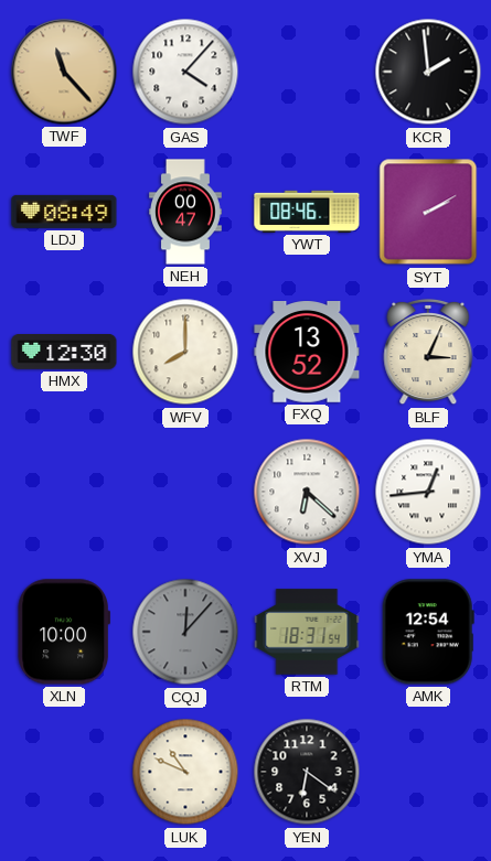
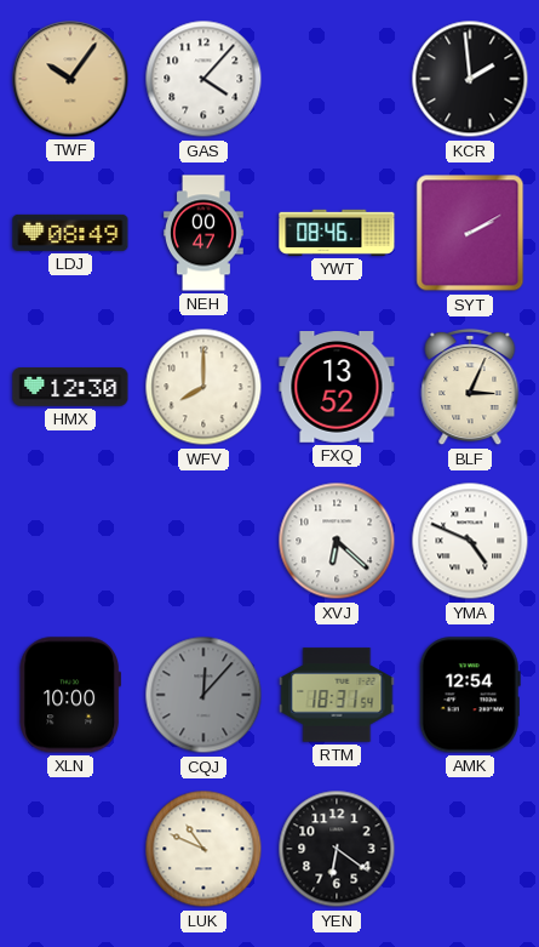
TWF: 11:23 -> 10:06
YMA: 12:44 -> 4:49
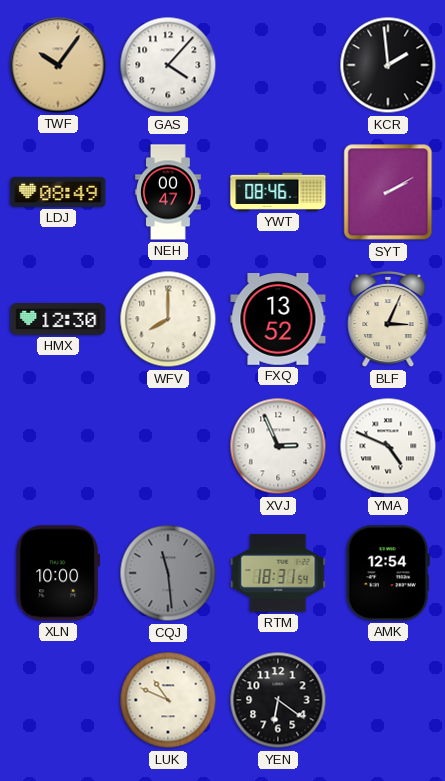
XVJ: 6:22 -> 2:56
CQJ: 12:07 -> 11:29
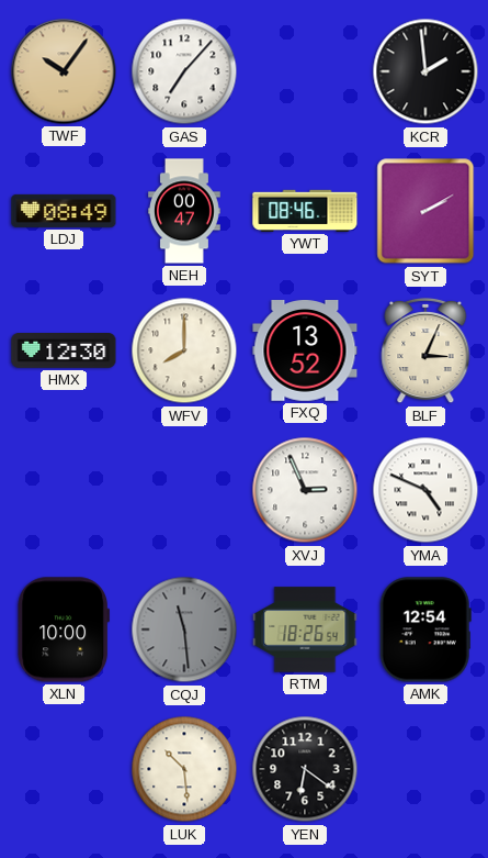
GAS: 4:07 -> 7:07
RTM: 18:31 -> 18:26
LUK: 10:49 -> 10:29
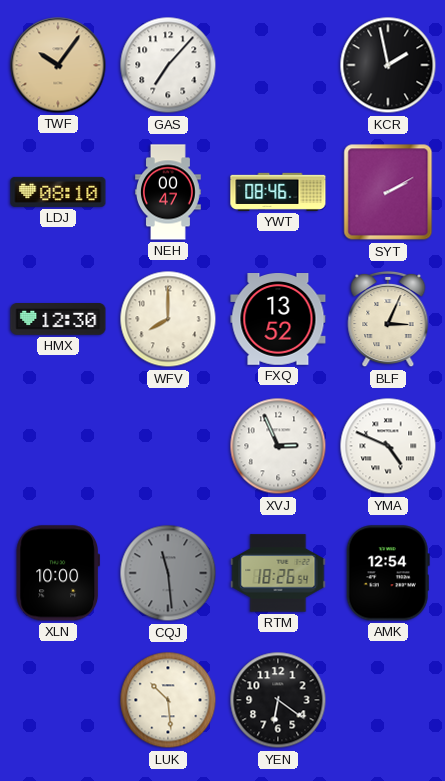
KCR: 1:59 -> 1:58
LDJ: 08:49 -> 08:10
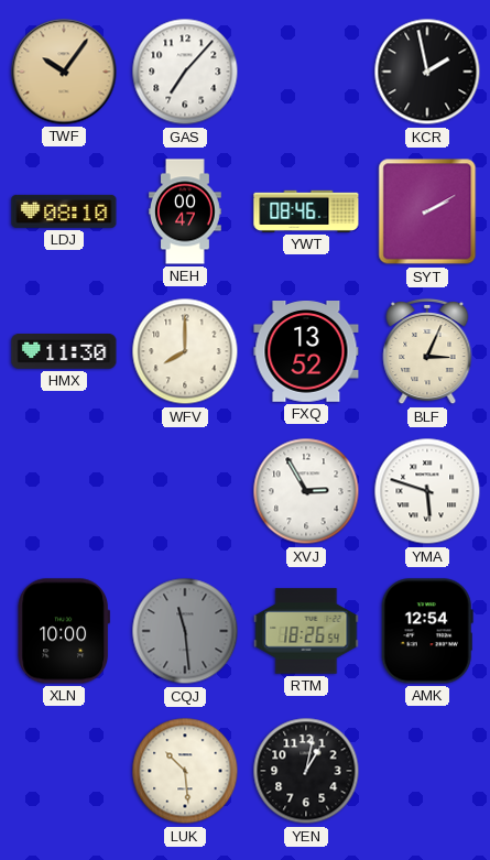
HMX: 12:30 -> 11:30
XVJ: 2:56 -> 2:55
YMA: 4:49 -> 5:48
YEN: 6:21 -> 1:02
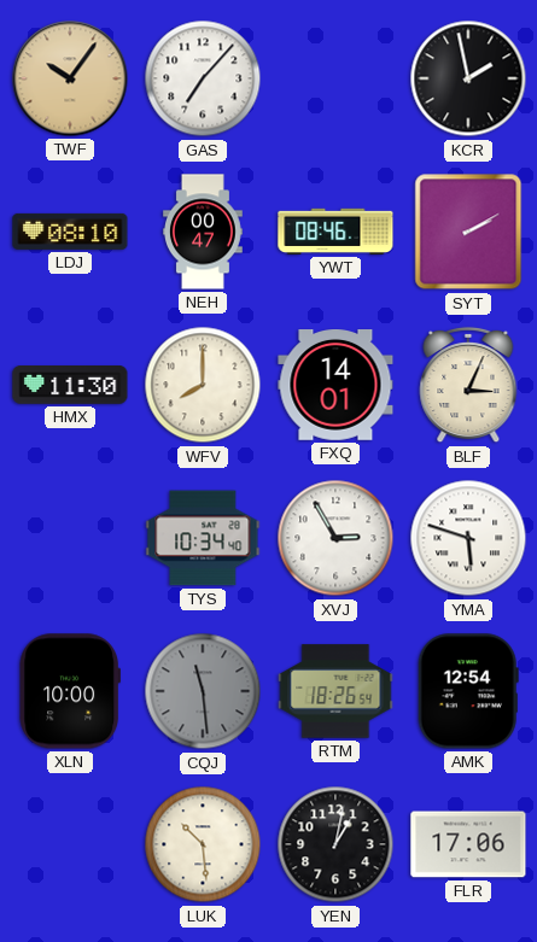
FXQ: 13:52 -> 14:01
TYS: none -> 10:34
FLR: none -> 17:06
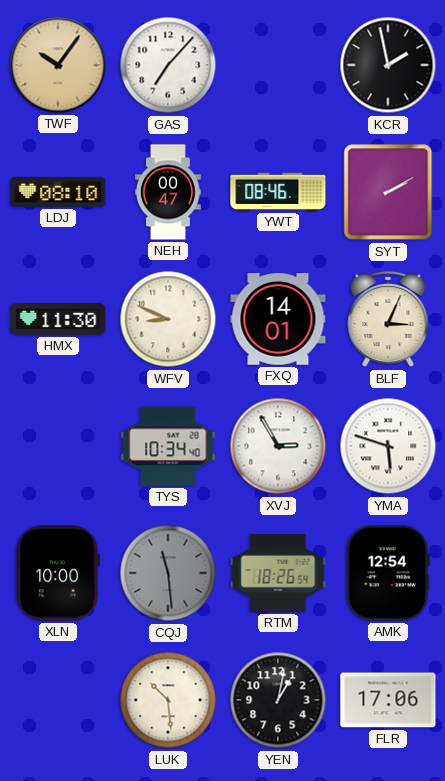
WFV: 8:00 -> 8:49
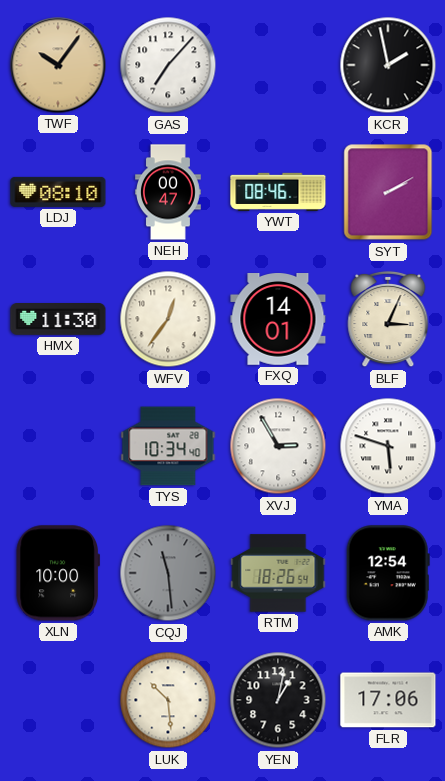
WFV: 8:49 -> 12:36
